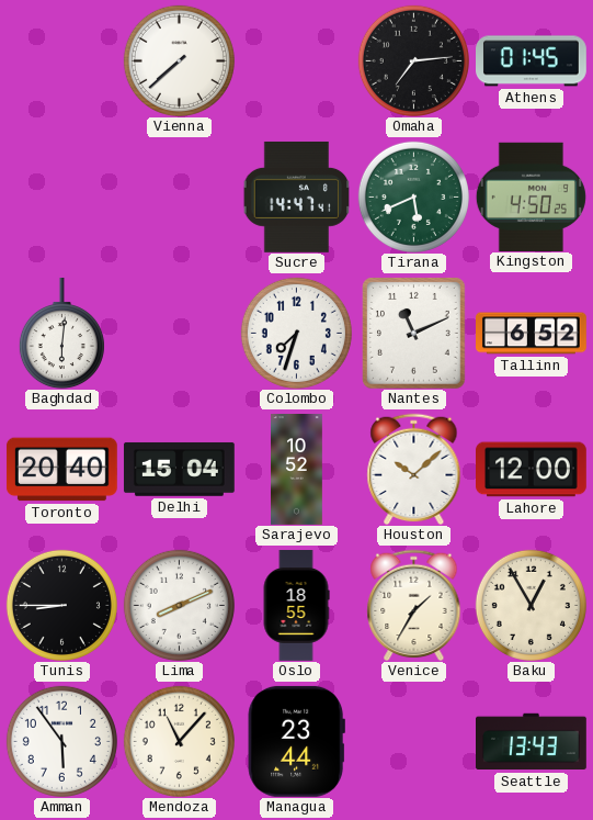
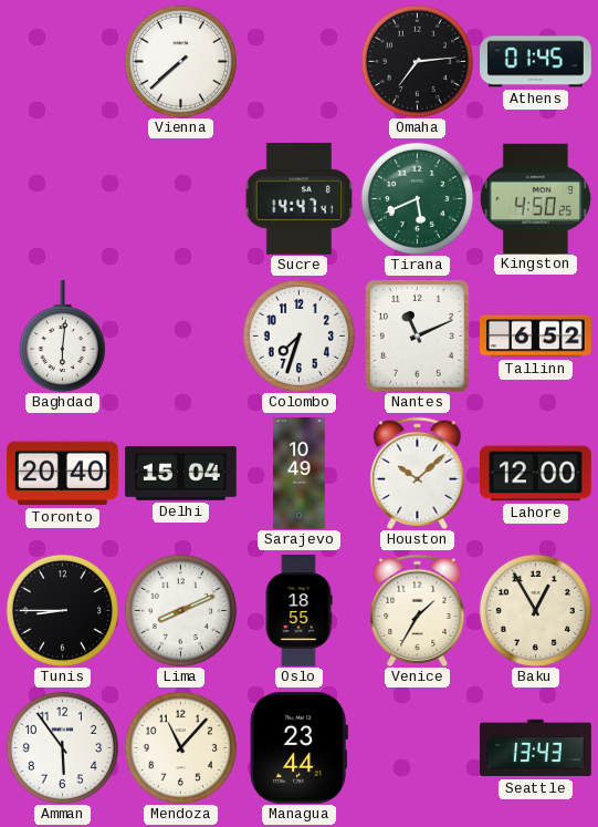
Sarajevo: 10:52 -> 10:49
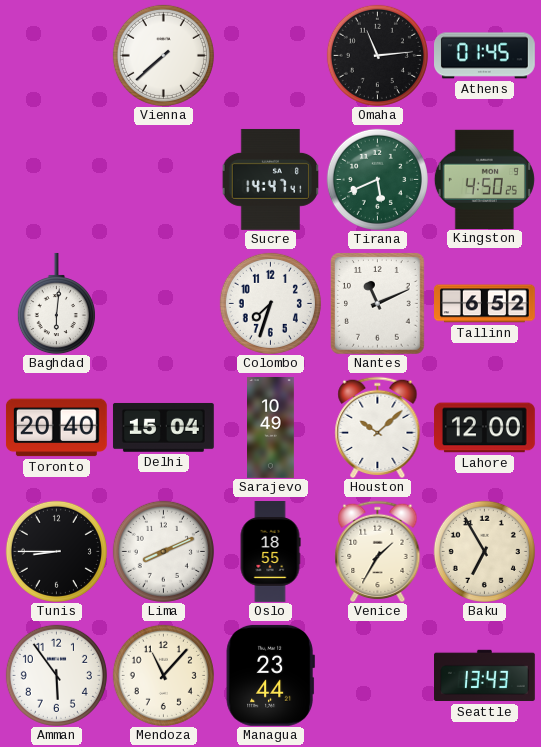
Omaha: 7:14 -> 11:14
Baku: 12:55 -> 6:55
